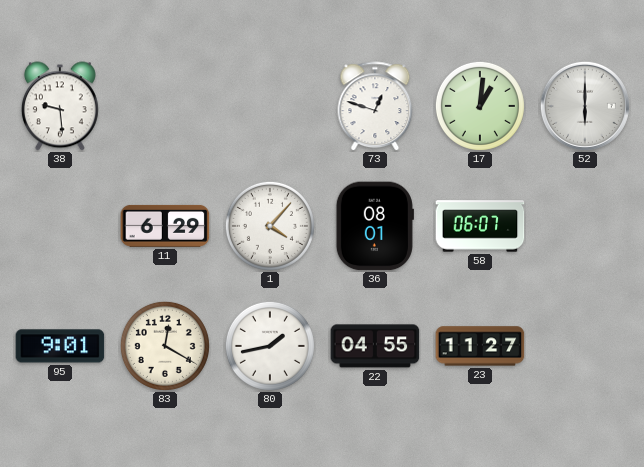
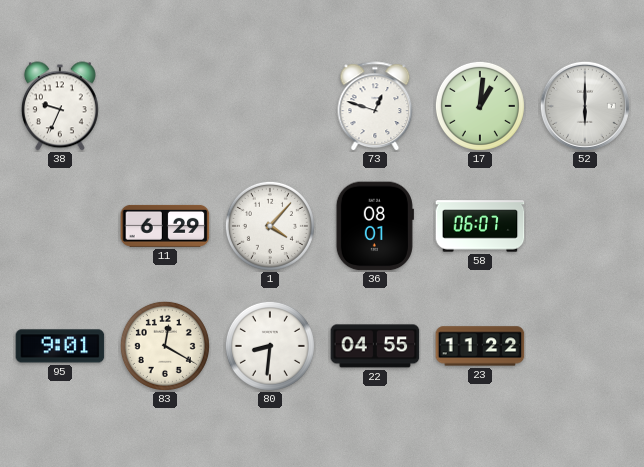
38: 9:29 -> 9:34
80: 1:43 -> 8:31
23: 11:27 -> 11:22
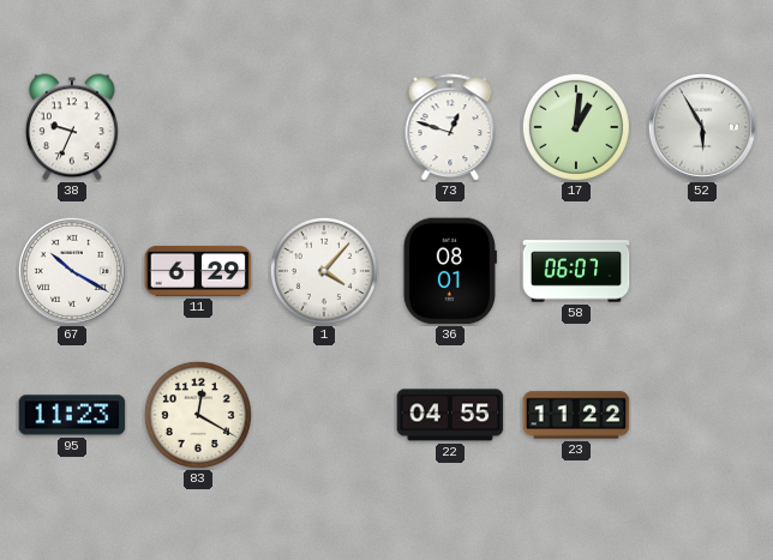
52: 6:00 -> 5:55
67: none -> 10:20
95: 9:01 -> 11:23
80: 8:31 -> none
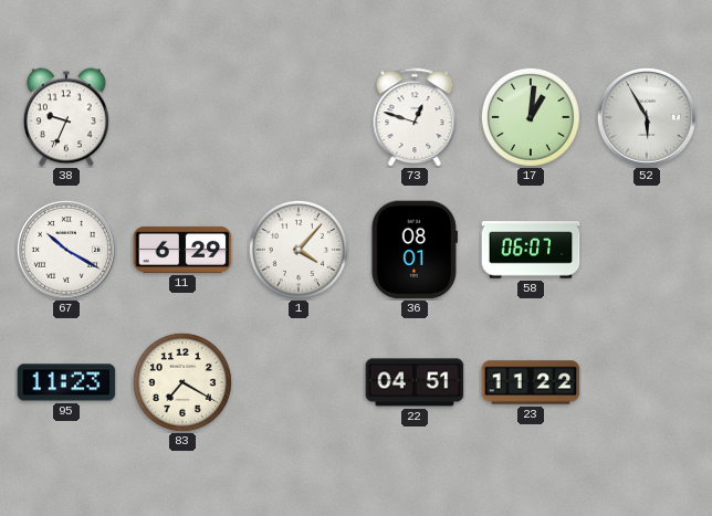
83: 12:20 -> 7:20
22: 04:55 -> 04:51
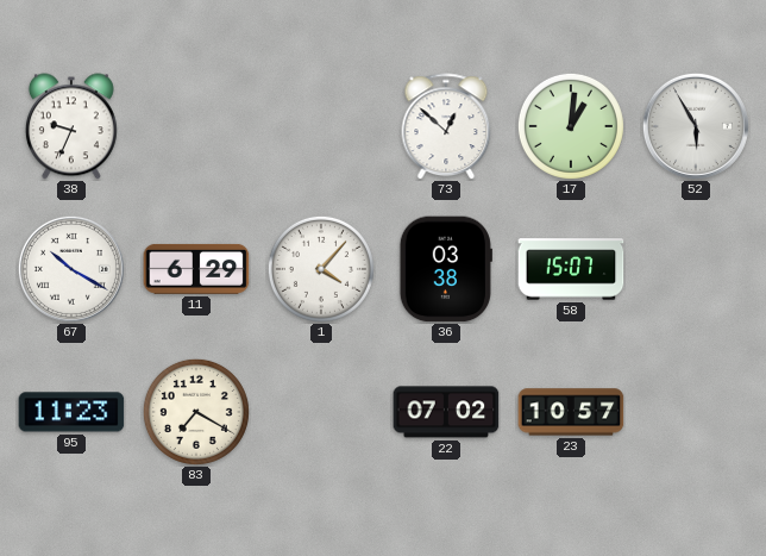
73: 12:48 -> 12:52
36: 08:01 -> 03:38
58: 06:07 -> 15:07
22: 04:51 -> 07:02
23: 11:22 -> 10:57
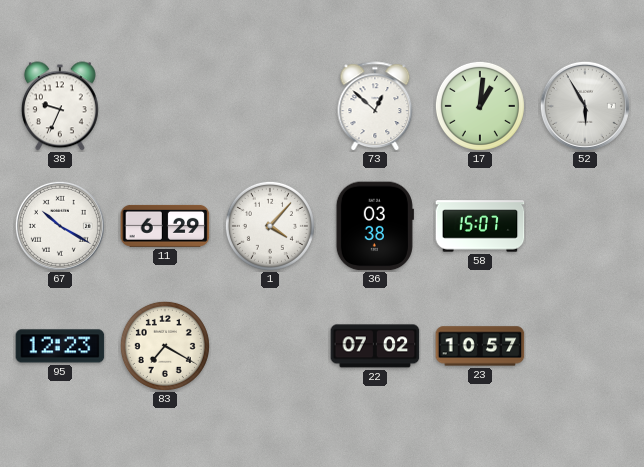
95: 11:23 -> 12:23
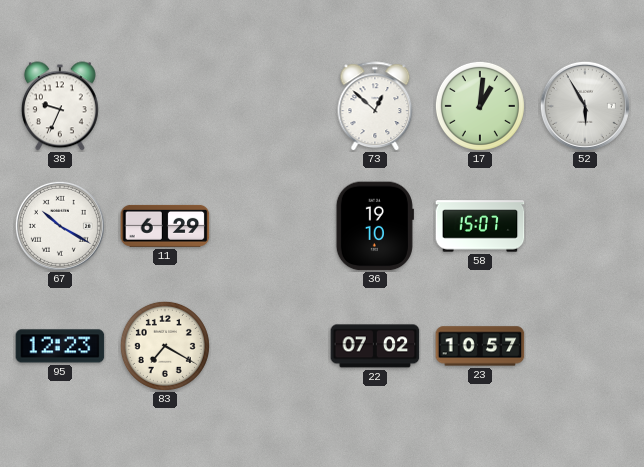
1: 4:07 -> none
36: 03:38 -> 19:10
